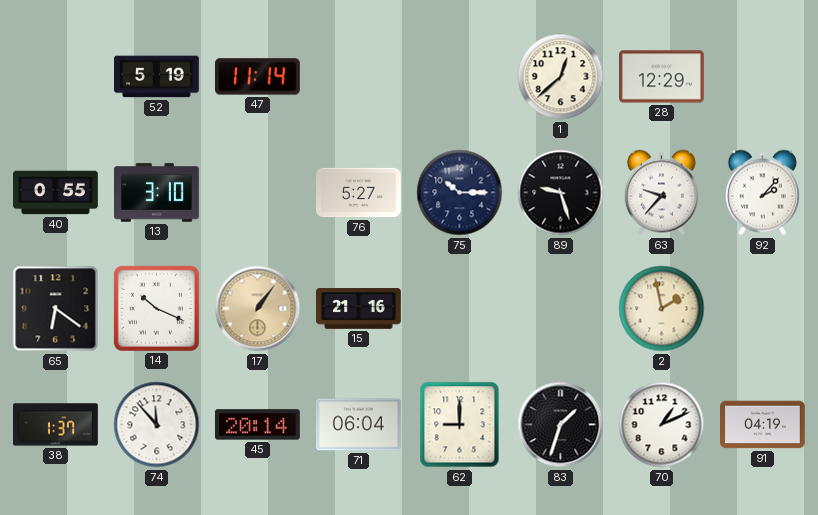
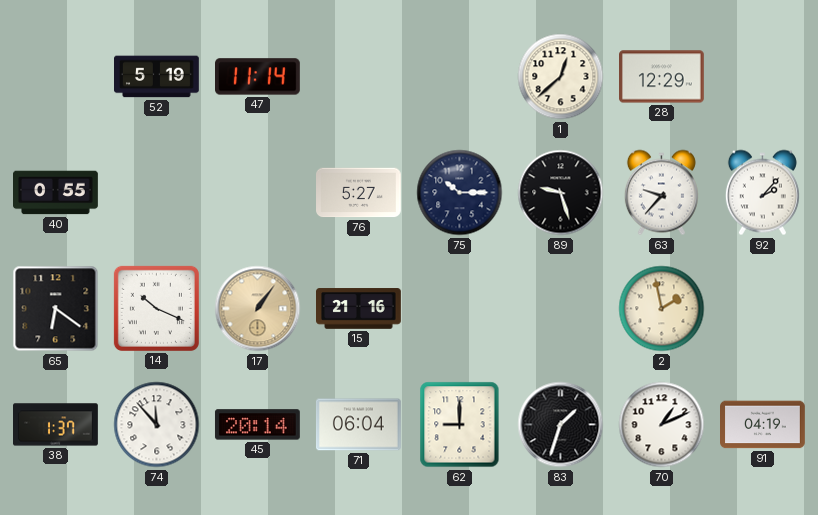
13: 3:10 -> none
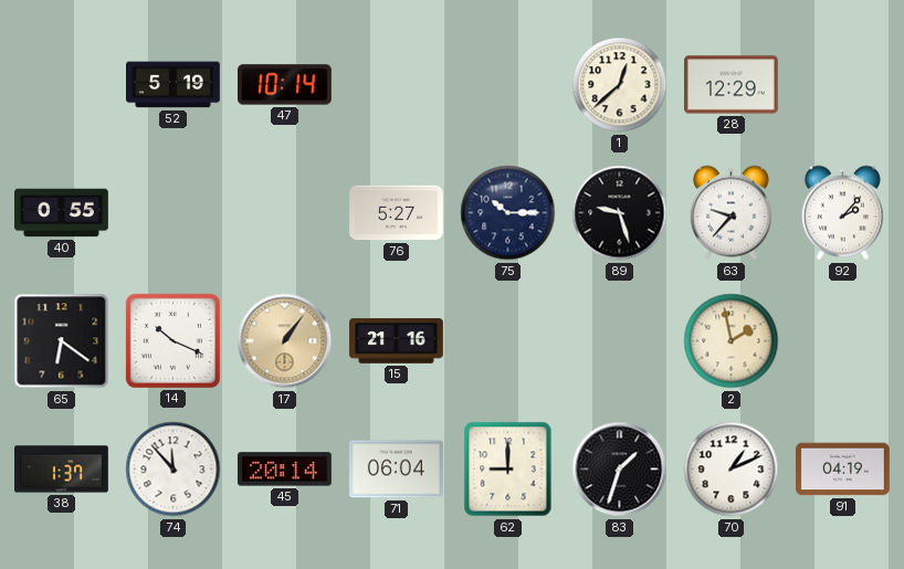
47: 11:14 -> 10:14
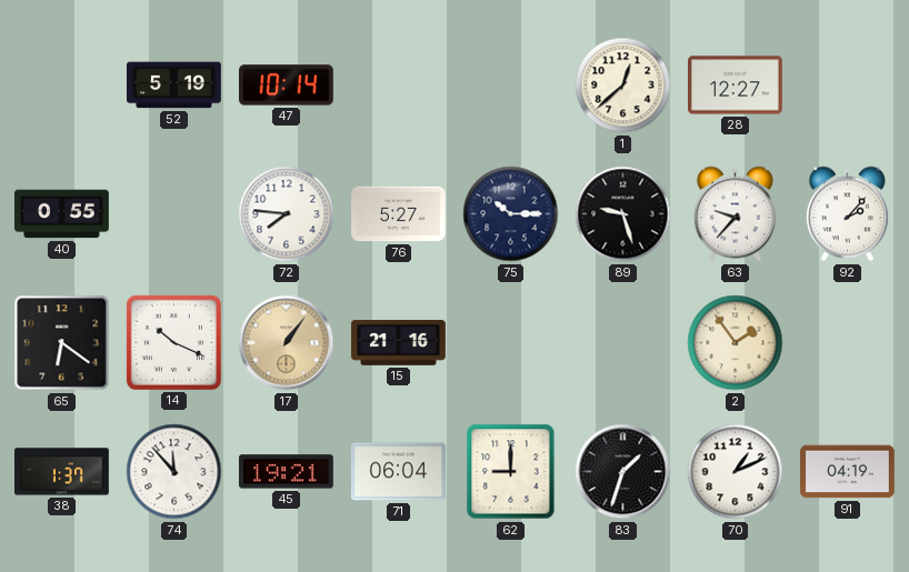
28: 12:29 -> 12:27
72: none -> 7:46
2: 1:58 -> 1:54
45: 20:14 -> 19:21
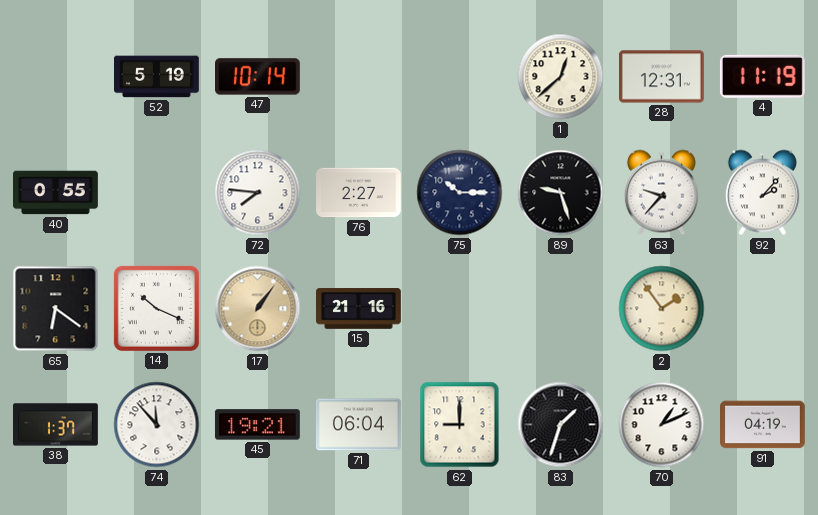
28: 12:27 -> 12:31
4: none -> 11:19
76: 5:27 -> 2:27
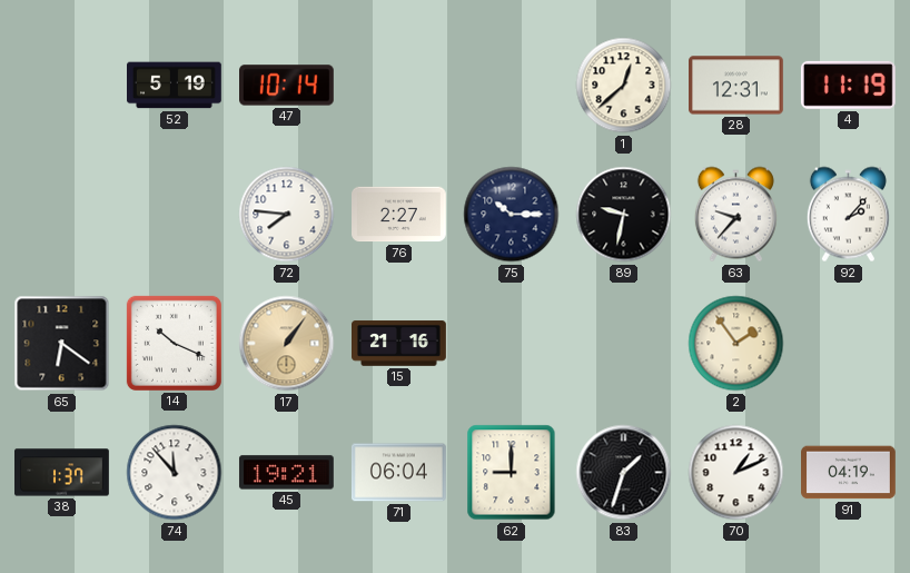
40: 0:55 -> none
89: 9:27 -> 9:32
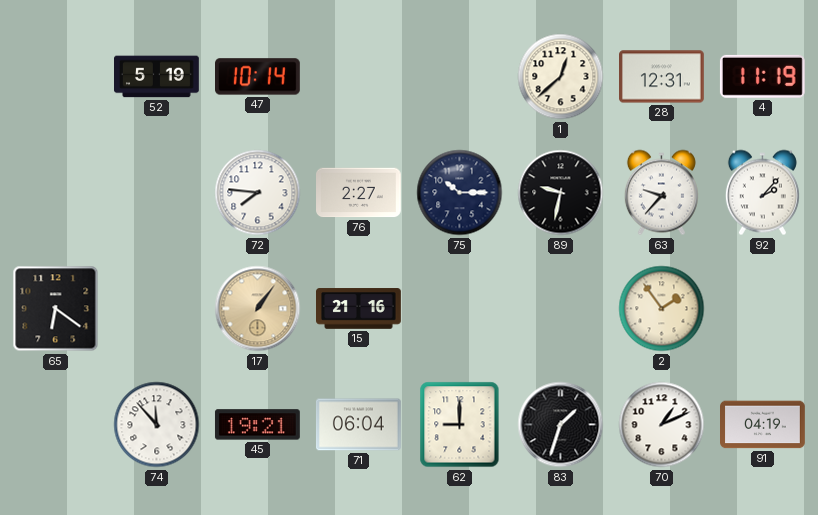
14: 10:19 -> none
38: 1:37 -> none
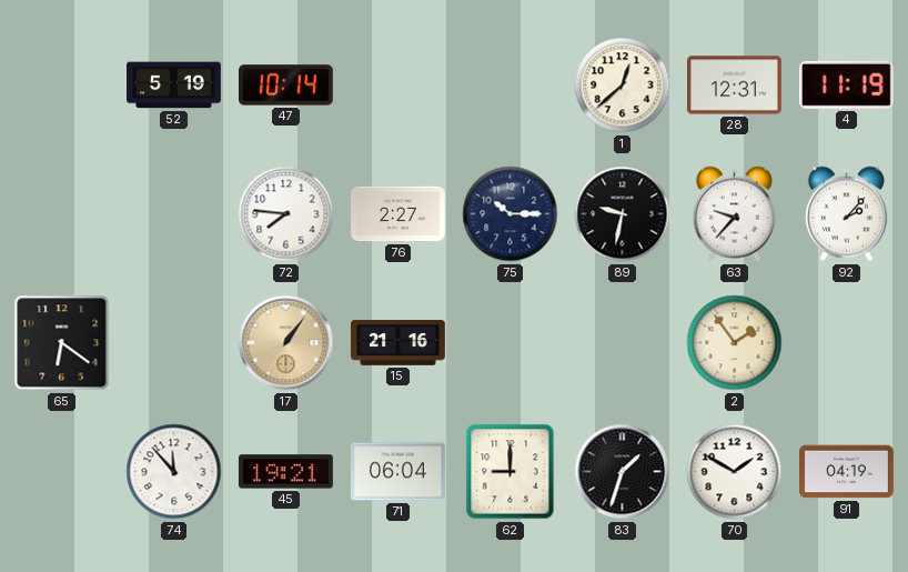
70: 1:11 -> 1:50
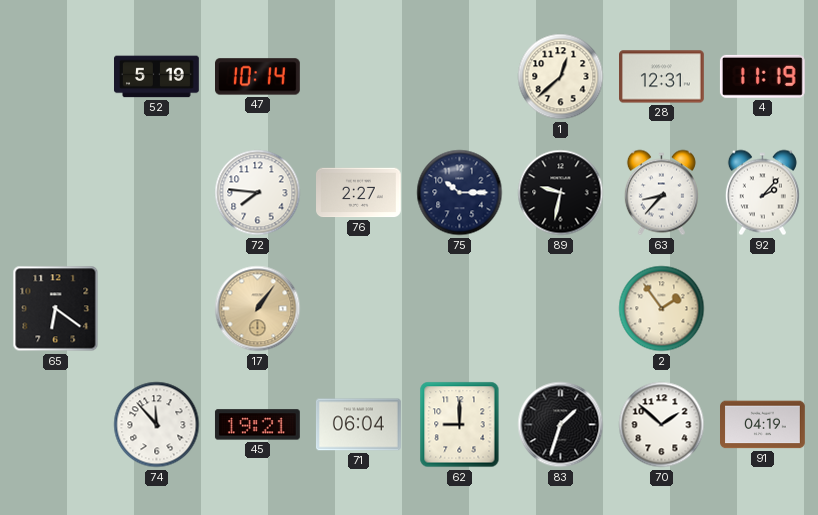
63: 9:37 -> 8:37
15: 21:16 -> none
70: 1:50 -> 1:52
